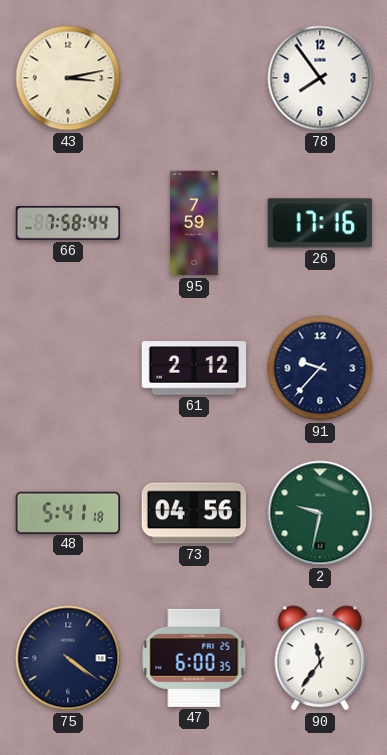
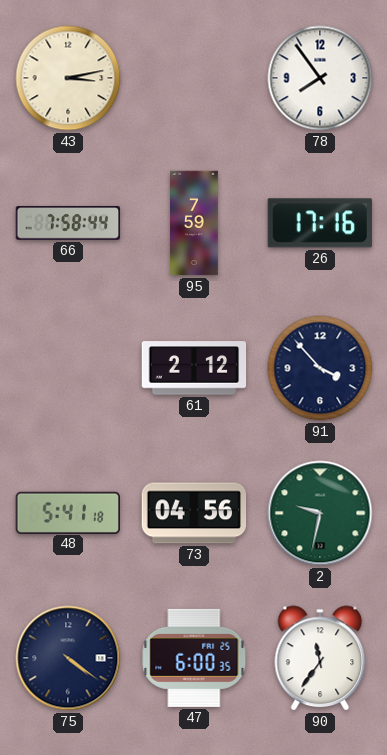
91: 9:37 -> 3:53
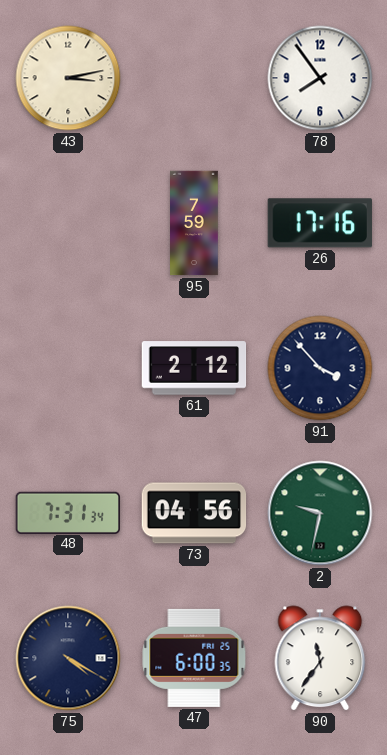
66: 7:58 -> none
48: 5:41 -> 7:31
75: 4:21 -> 4:20
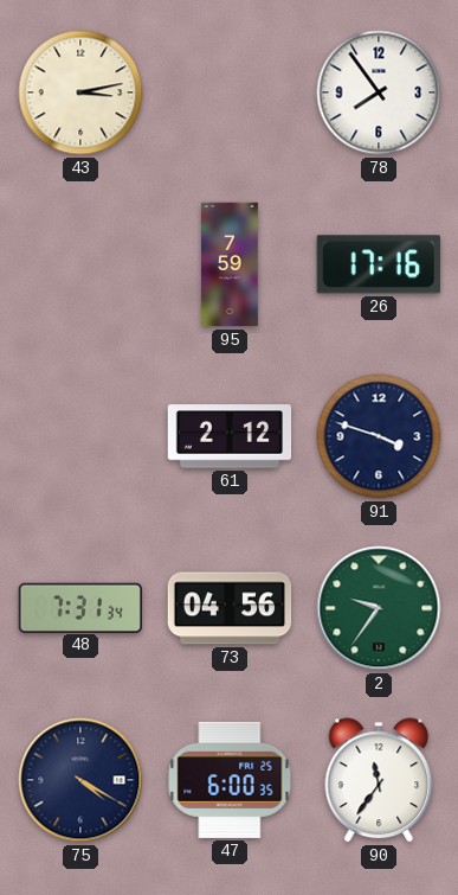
91: 3:53 -> 3:48
2: 9:32 -> 9:36
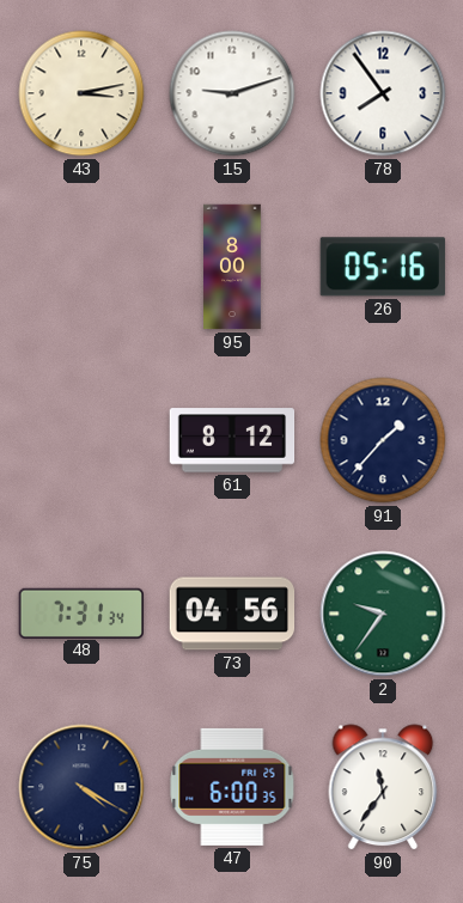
15: none -> 9:12
95: 7:59 -> 8:00
26: 17:16 -> 05:16
61: 2:12 -> 8:12
91: 3:48 -> 1:37
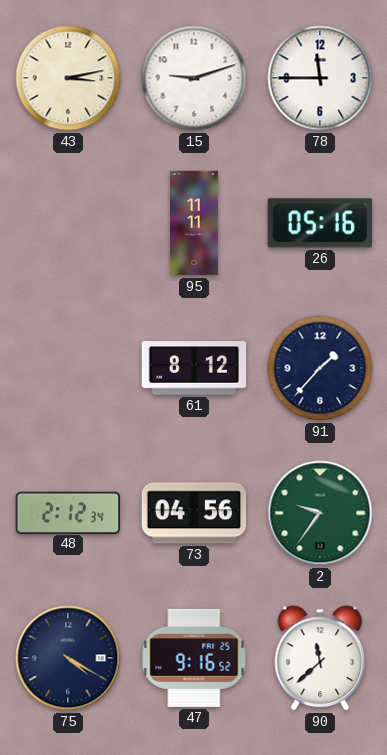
78: 7:54 -> 11:45
95: 8:00 -> 11:11
48: 7:31 -> 2:12
47: 6:00 -> 9:16
90: 11:36 -> 11:38
